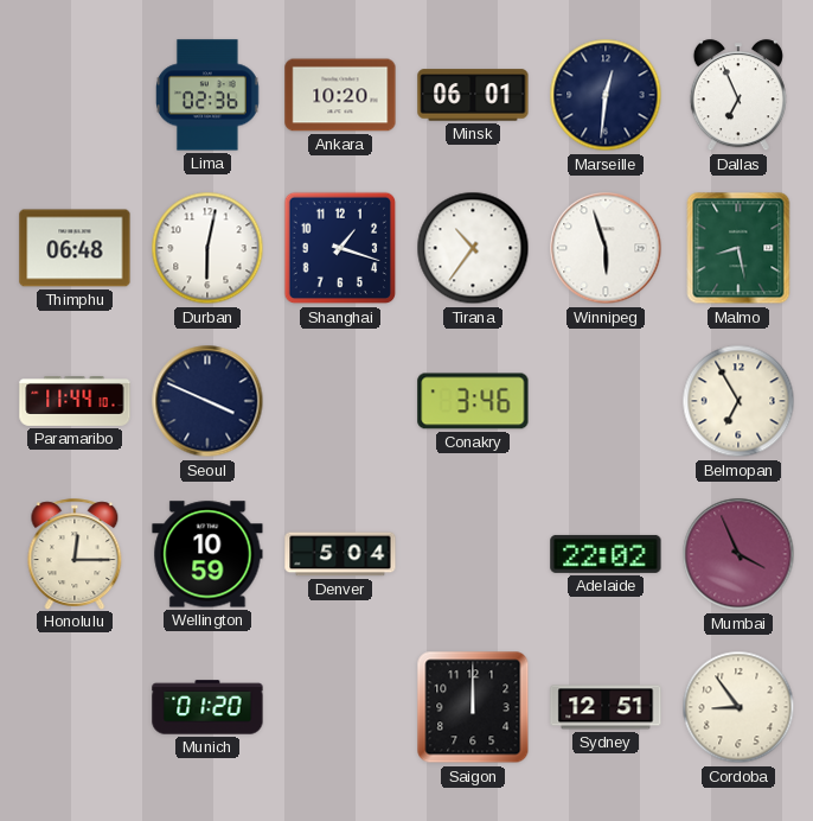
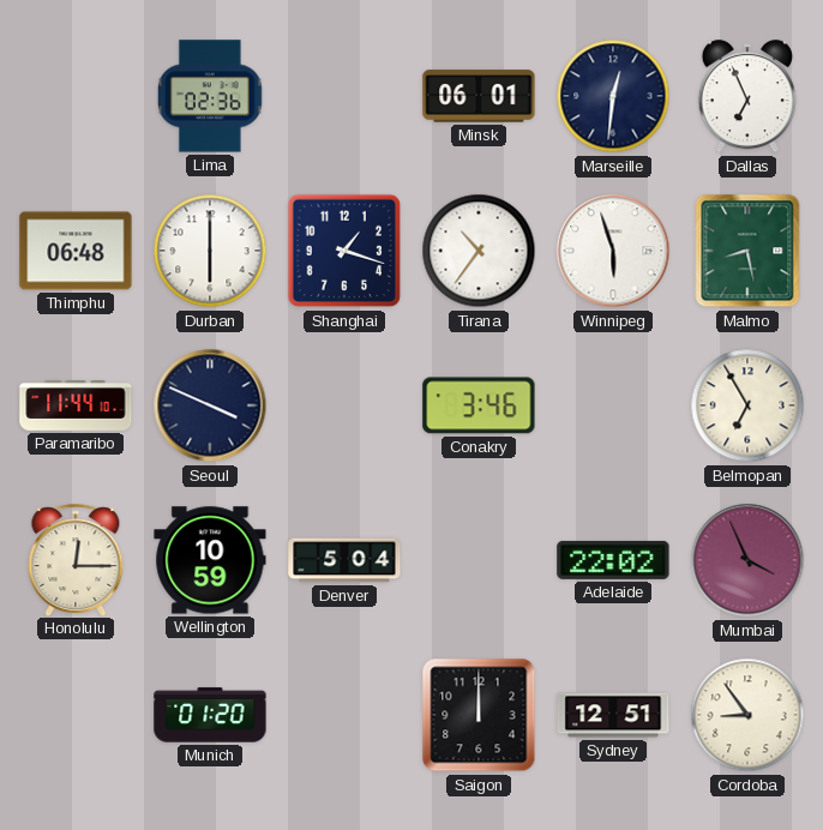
Ankara: 10:20 -> none
Durban: 6:02 -> 6:00
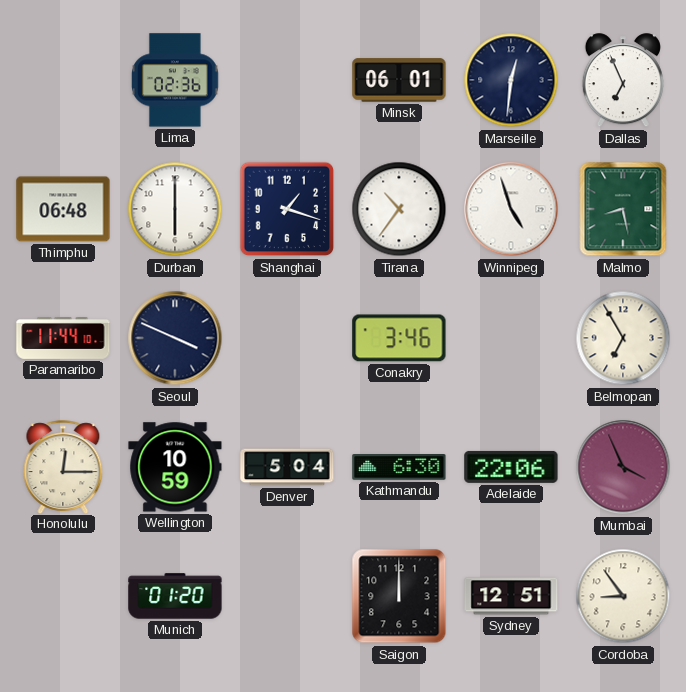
Winnipeg: 5:57 -> 4:57
Kathmandu: none -> 6:30
Adelaide: 22:02 -> 22:06
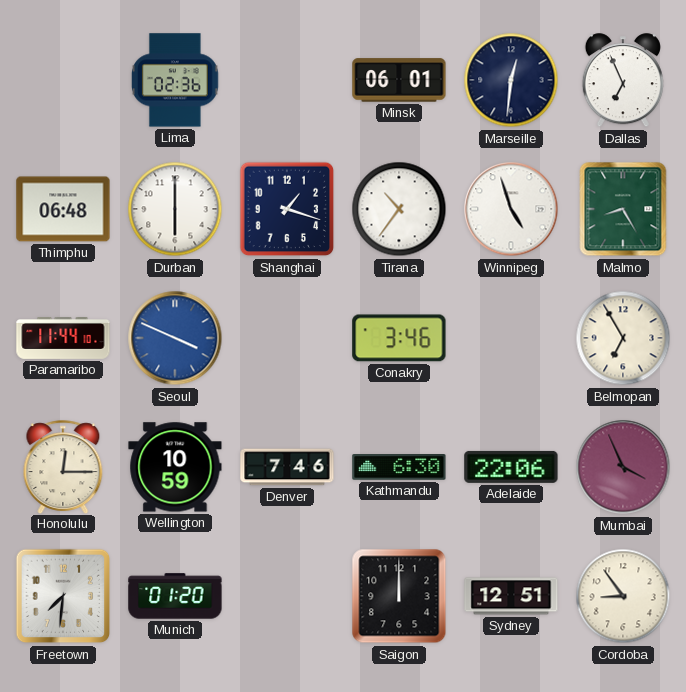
Malmo: 8:28 -> 8:25
Seoul dial: navy -> blue
Denver: 5:04 -> 7:46
Freetown: none -> 7:31
